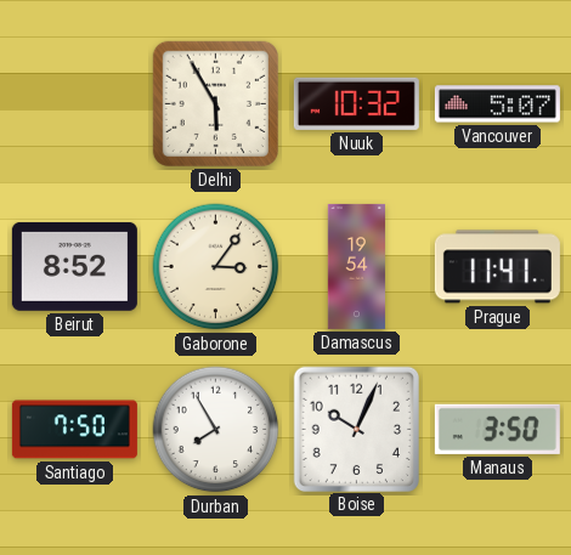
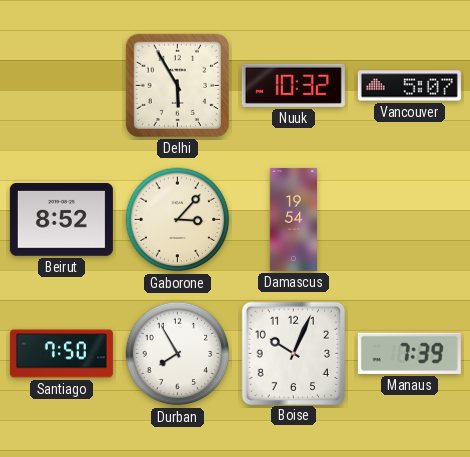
Gaborone: 3:06 -> 3:07
Prague: 11:41 -> none
Manaus: 3:50 -> 7:39
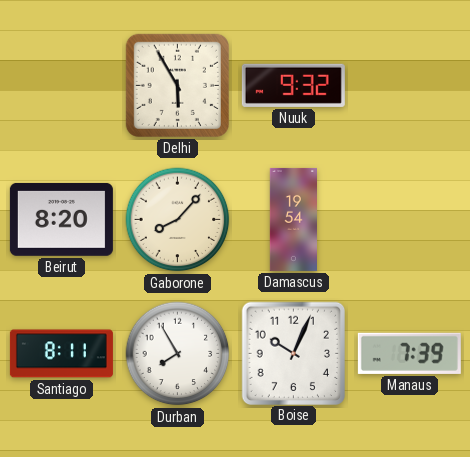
Nuuk: 10:32 -> 9:32
Vancouver: 5:07 -> none
Beirut: 8:52 -> 8:20
Gaborone: 3:07 -> 8:07
Santiago: 7:50 -> 8:11
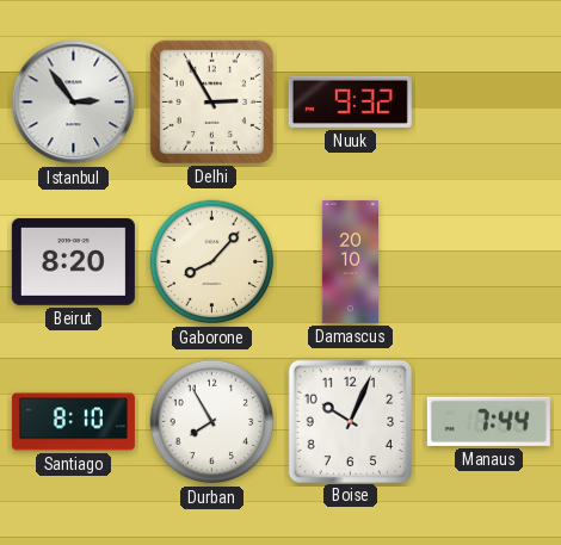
Istanbul: none -> 2:54
Delhi: 5:55 -> 2:55
Damascus: 19:54 -> 20:10
Santiago: 8:11 -> 8:10
Manaus: 7:39 -> 7:44
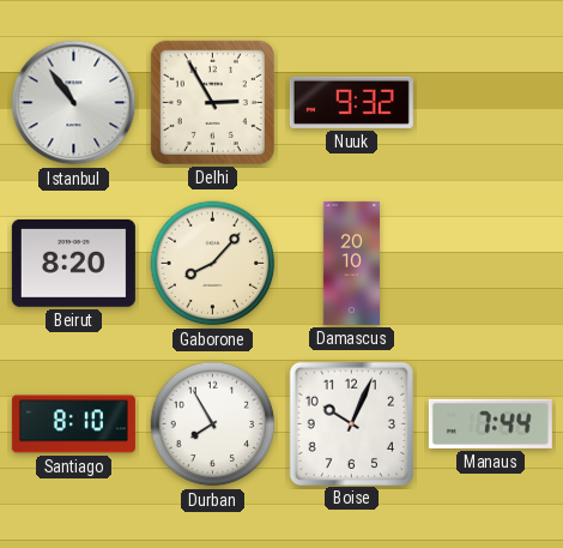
Istanbul: 2:54 -> 10:54
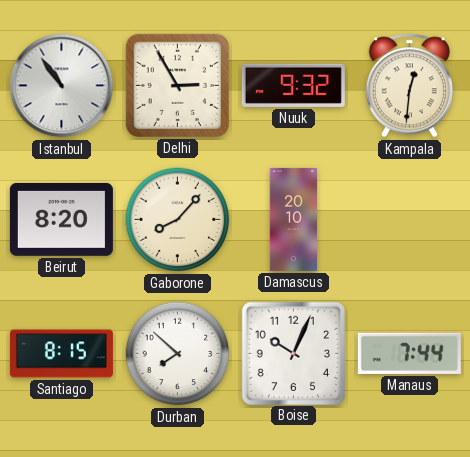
Kampala: none -> 12:31
Santiago: 8:10 -> 8:15
Durban: 7:55 -> 7:52
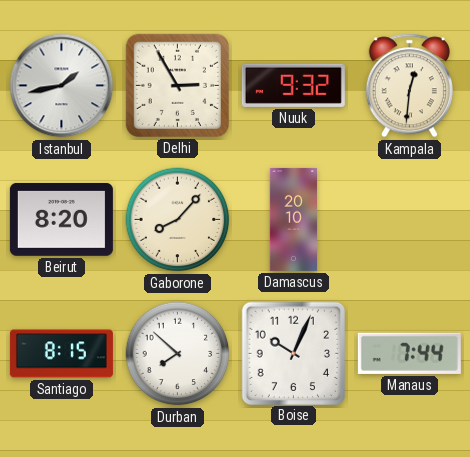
Istanbul: 10:54 -> 1:43
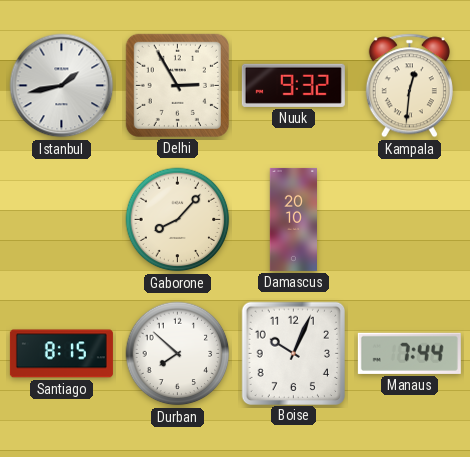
Beirut: 8:20 -> none
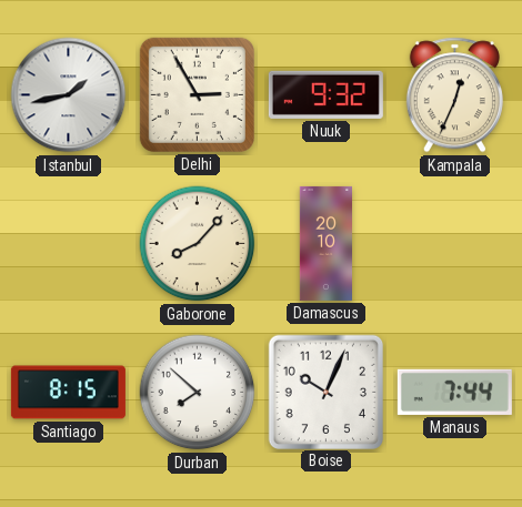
Kampala: 12:31 -> 12:34
